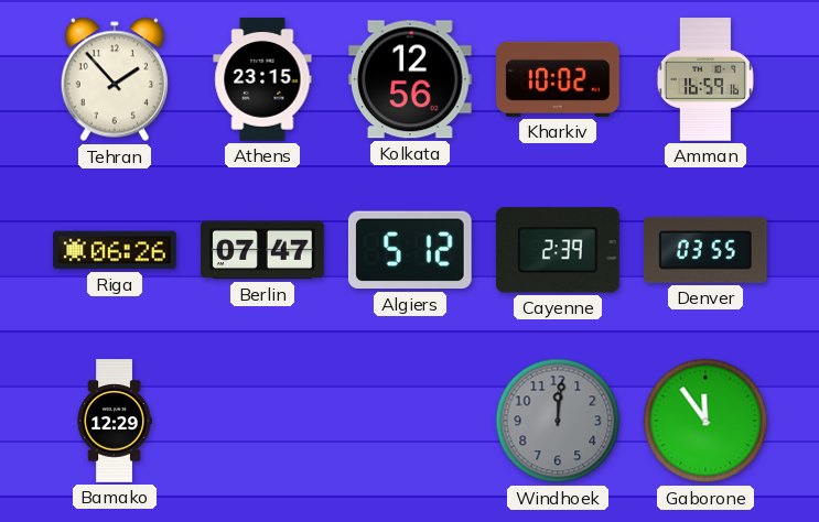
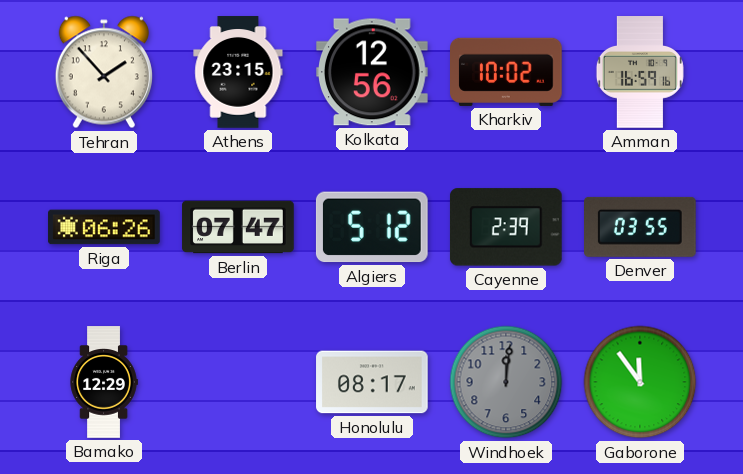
Honolulu: none -> 08:17
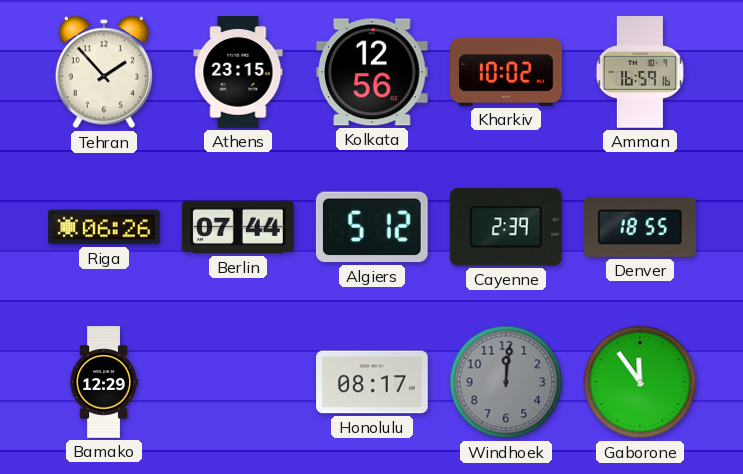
Berlin: 07:47 -> 07:44
Denver: 03:55 -> 18:55
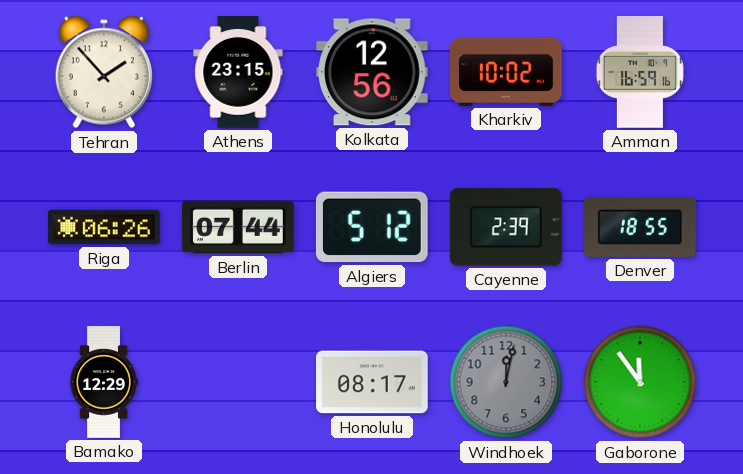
Windhoek: 12:01 -> 12:02
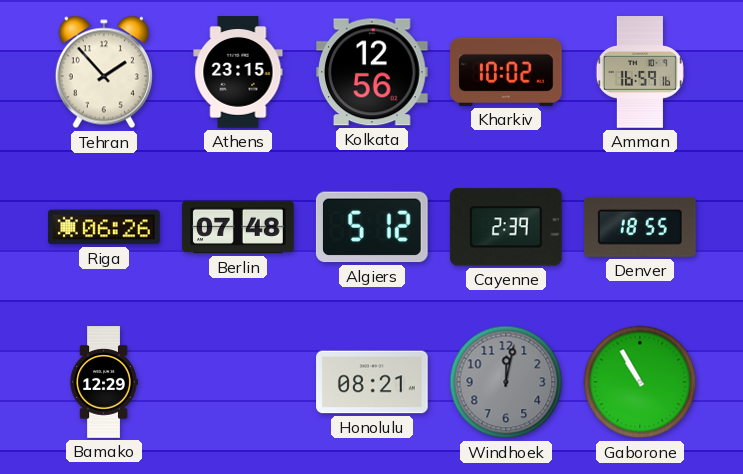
Berlin: 07:44 -> 07:48
Honolulu: 08:17 -> 08:21
Gaborone: 11:54 -> 10:55
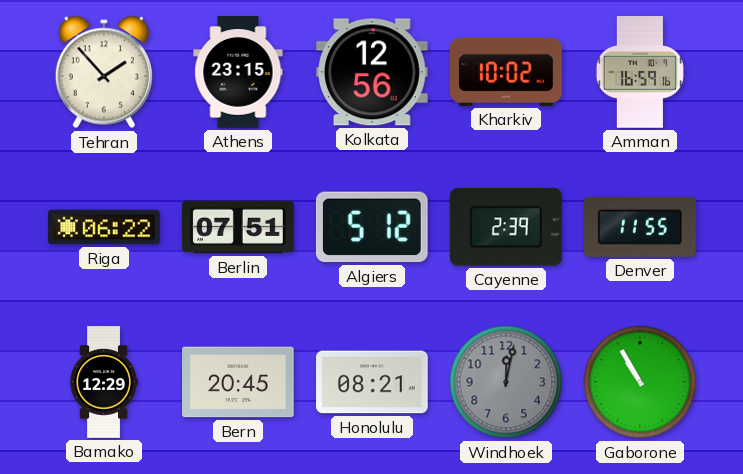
Riga: 06:26 -> 06:22
Berlin: 07:48 -> 07:51
Denver: 18:55 -> 11:55
Bern: none -> 20:45
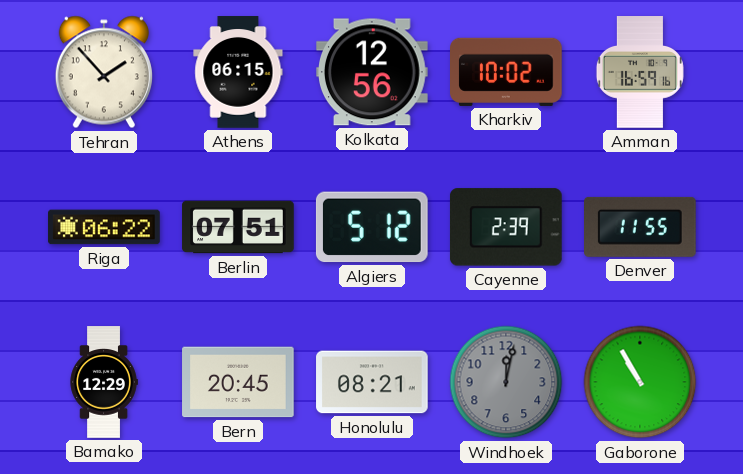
Athens: 23:15 -> 06:15
